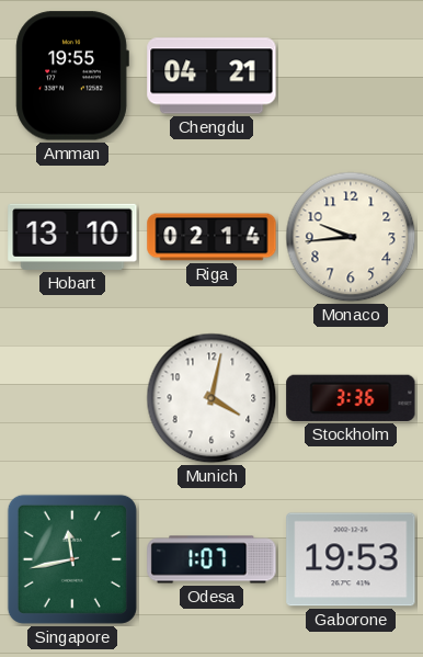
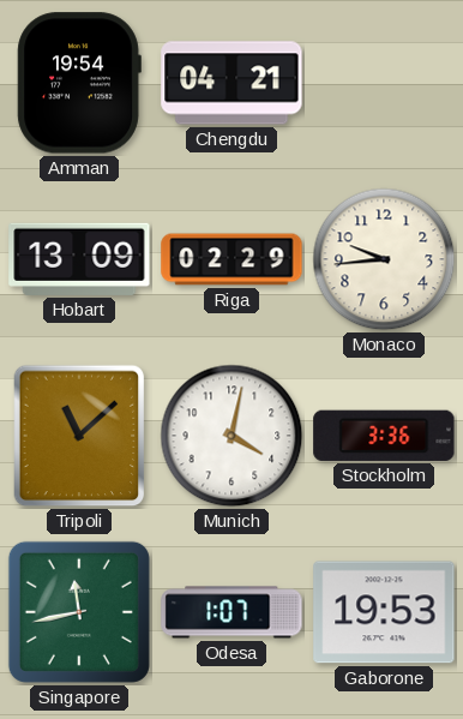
Amman: 19:55 -> 19:54
Hobart: 13:10 -> 13:09
Riga: 02:14 -> 02:29
Tripoli: none -> 11:08
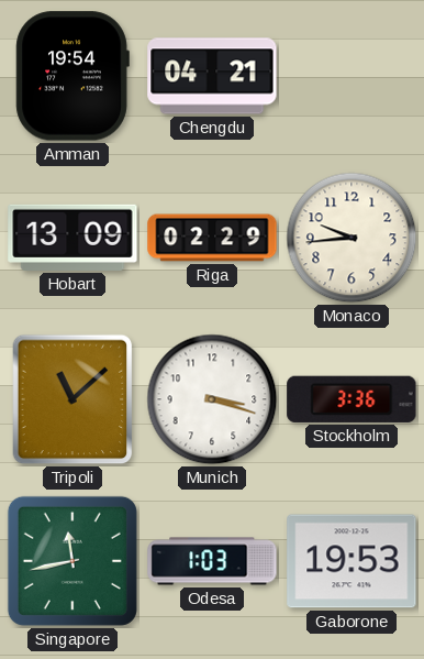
Munich: 4:02 -> 3:18
Odesa: 1:07 -> 1:03
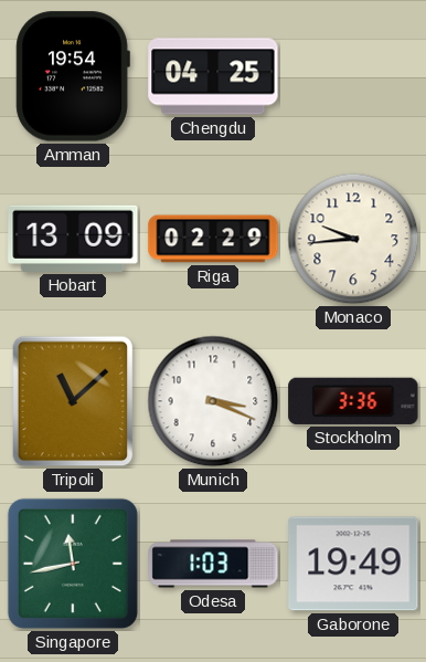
Chengdu: 04:21 -> 04:25
Munich: 3:18 -> 3:19
Gaborone: 19:53 -> 19:49
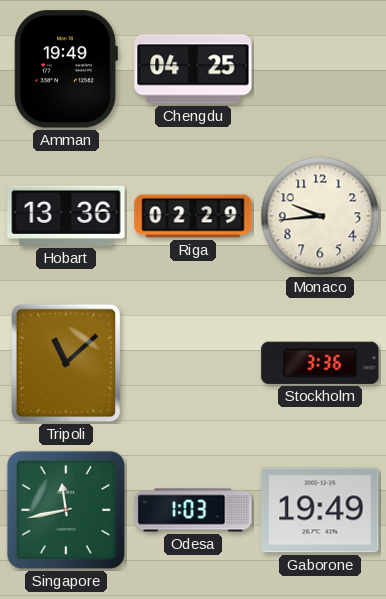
Amman: 19:54 -> 19:49
Hobart: 13:09 -> 13:36
Munich: 3:19 -> none
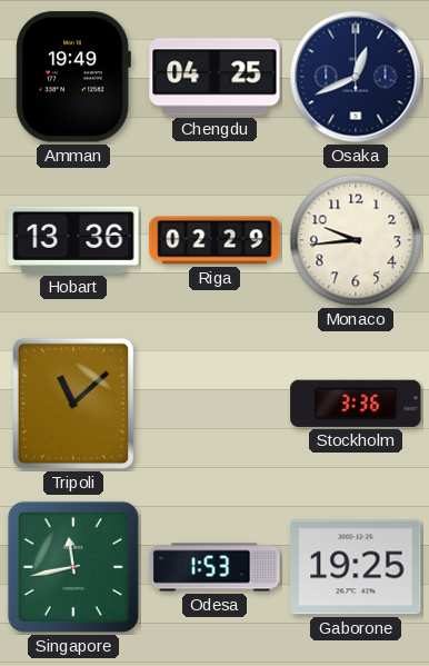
Osaka: none -> 12:41
Odesa: 1:03 -> 1:53
Gaborone: 19:49 -> 19:25
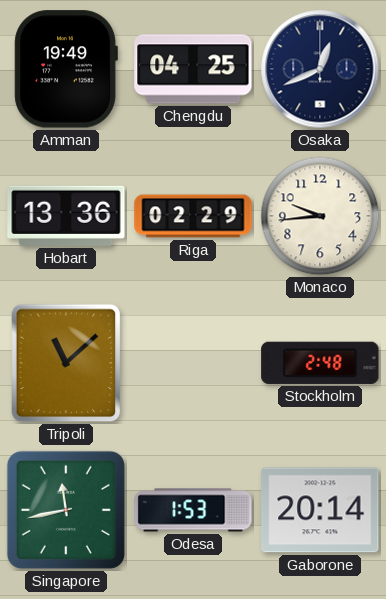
Stockholm: 3:36 -> 2:48
Gaborone: 19:25 -> 20:14
